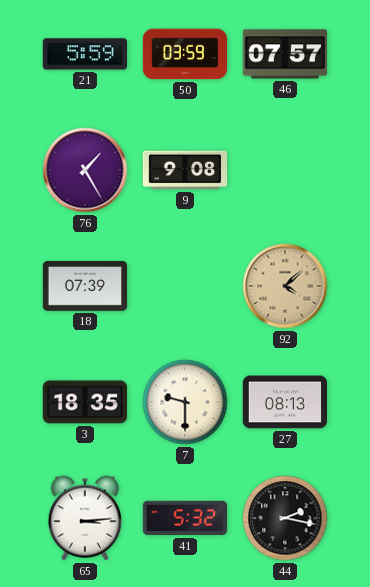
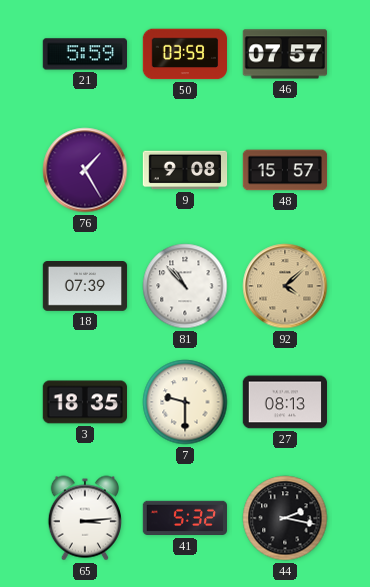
48: none -> 15:57
81: none -> 10:53
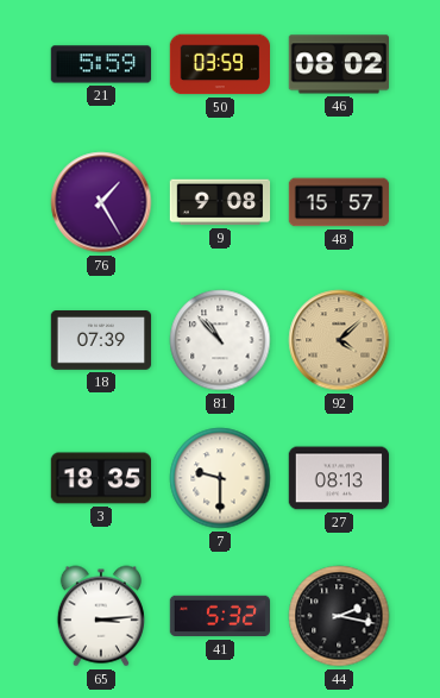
46: 07:57 -> 08:02
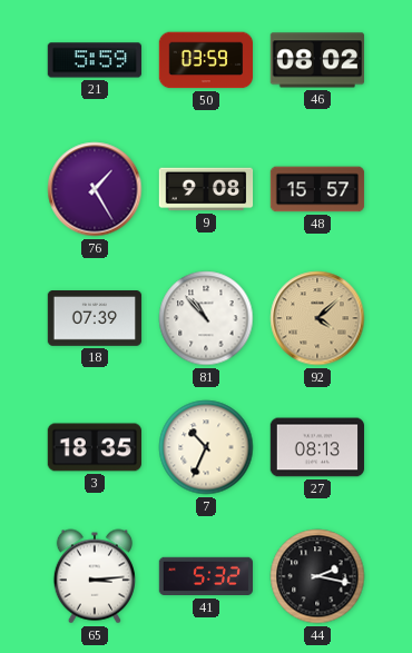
7: 9:30 -> 10:34
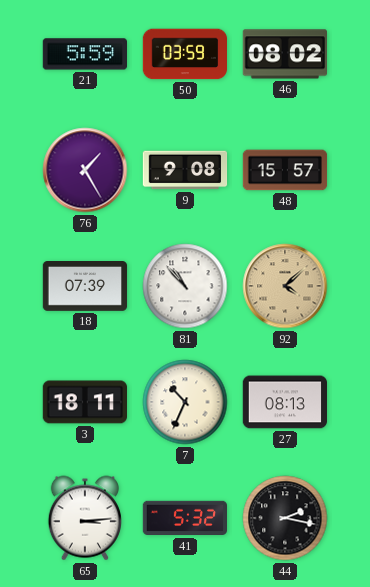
3: 18:35 -> 18:11
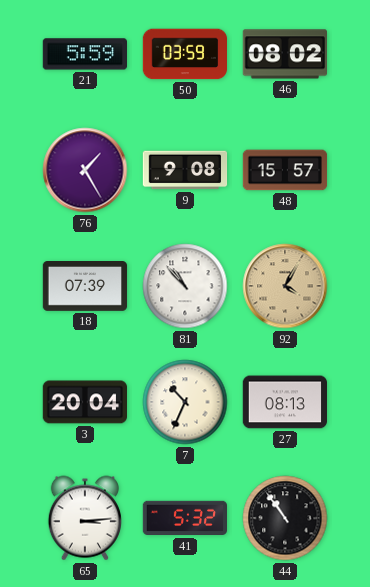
92: 4:08 -> 4:05
3: 18:11 -> 20:04
44: 2:17 -> 10:54
